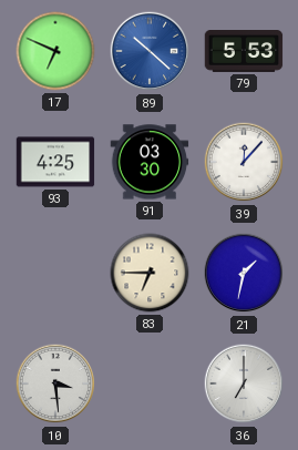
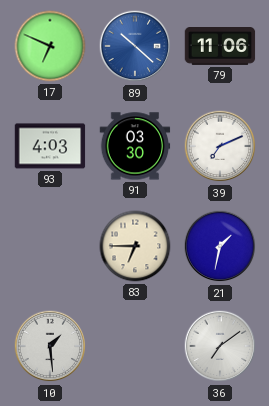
79: 5:53 -> 11:06
93: 4:25 -> 4:03
39: 12:07 -> 7:11
10: 3:29 -> 1:29
36: 7:00 -> 7:09
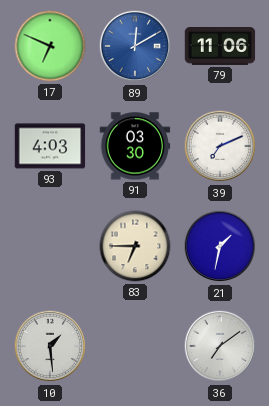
89: 10:22 -> 12:10
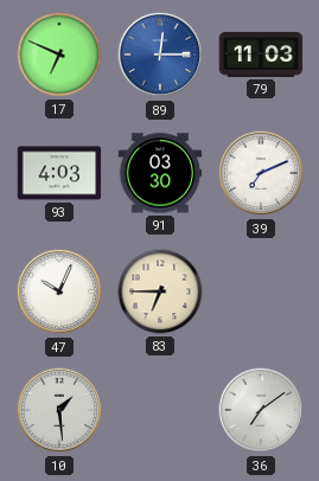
89: 12:10 -> 12:15
79: 11:06 -> 11:03
47: none -> 10:04
21: 1:32 -> none
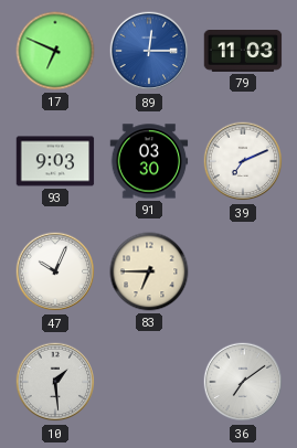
93: 4:03 -> 9:03
